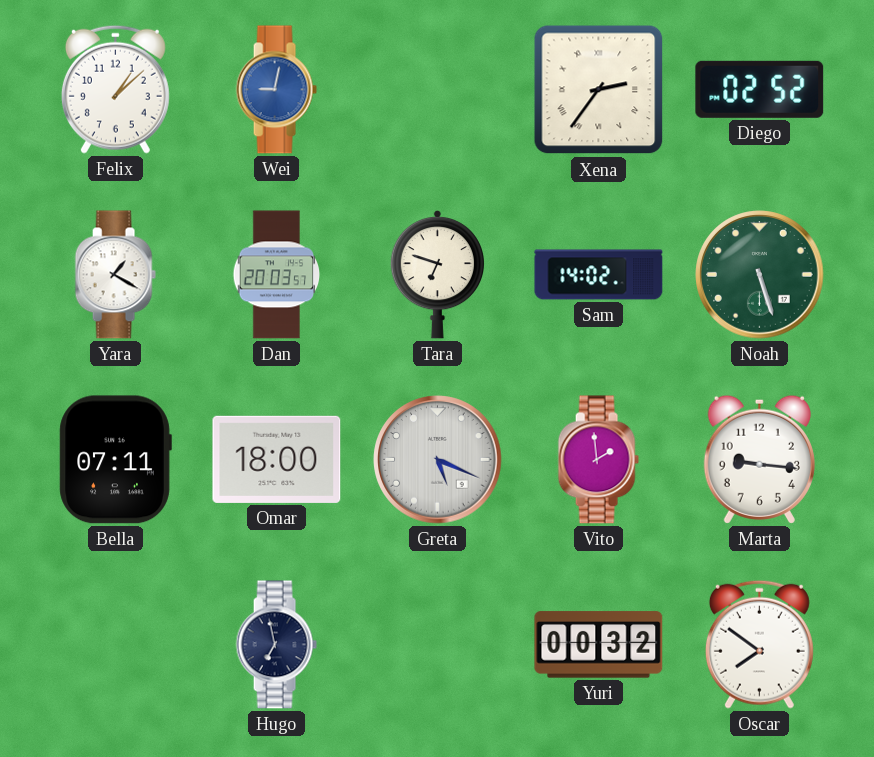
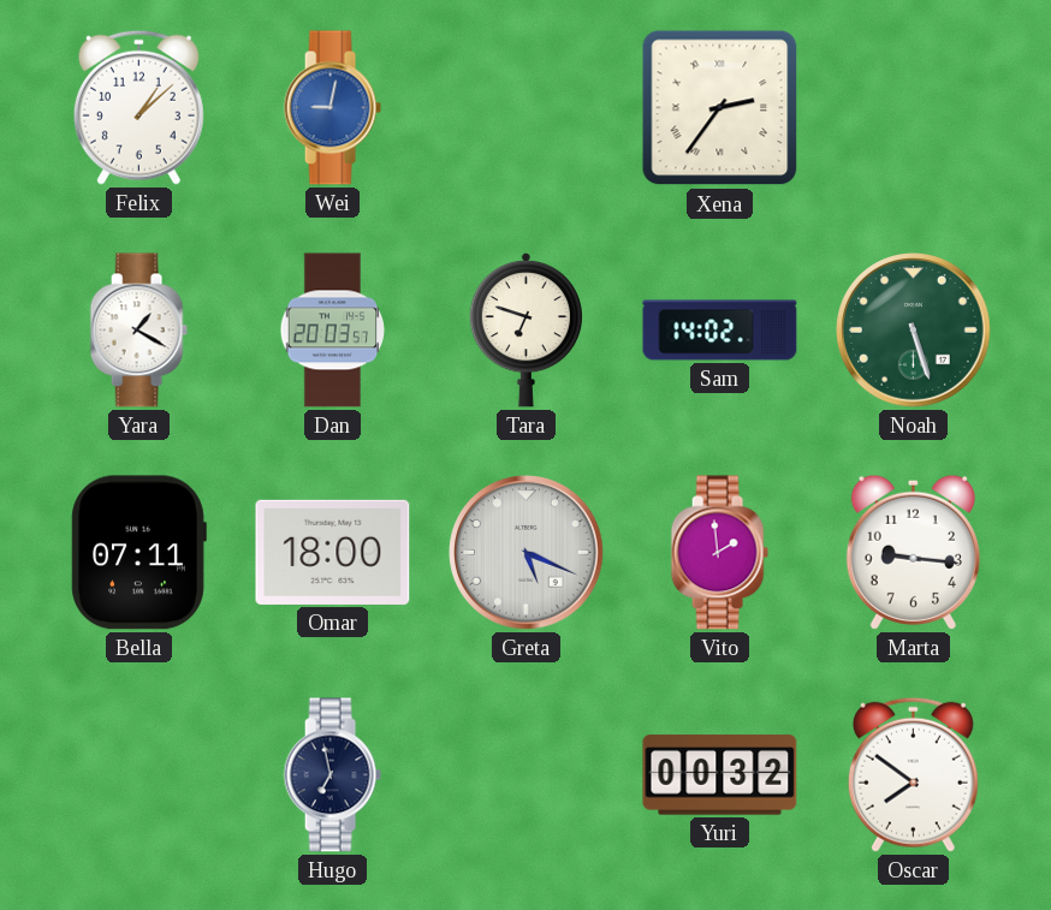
Diego: 02:52 -> none
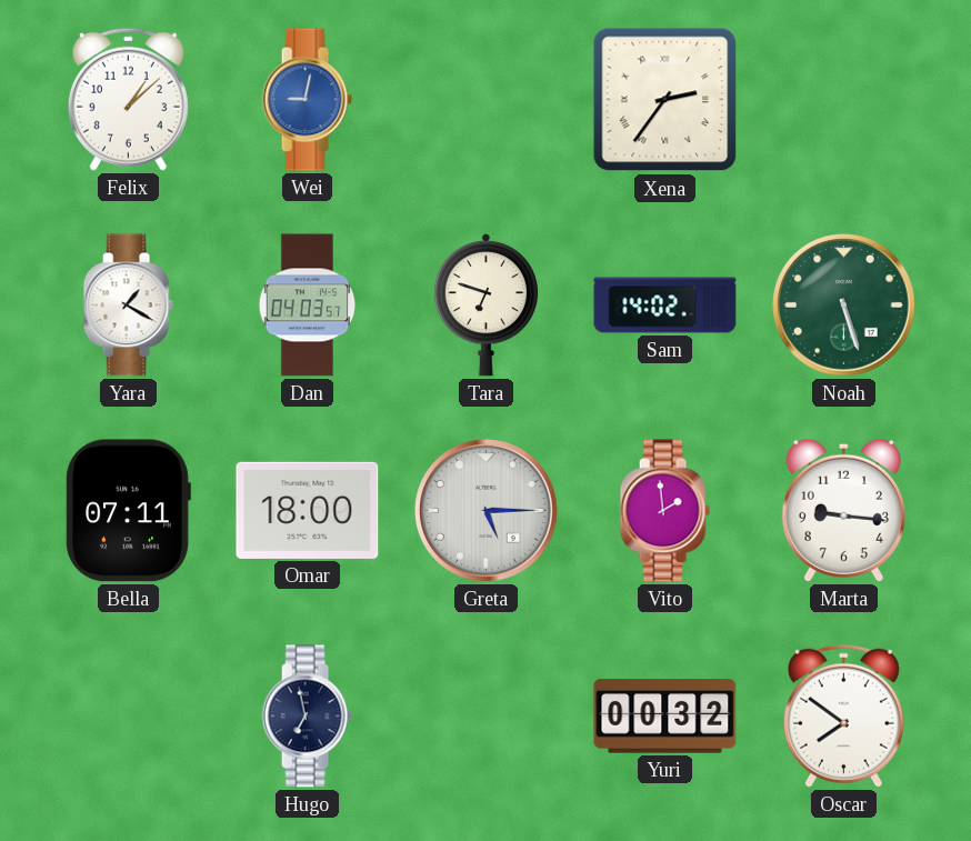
Dan: 20:03 -> 04:03
Greta: 5:19 -> 5:15
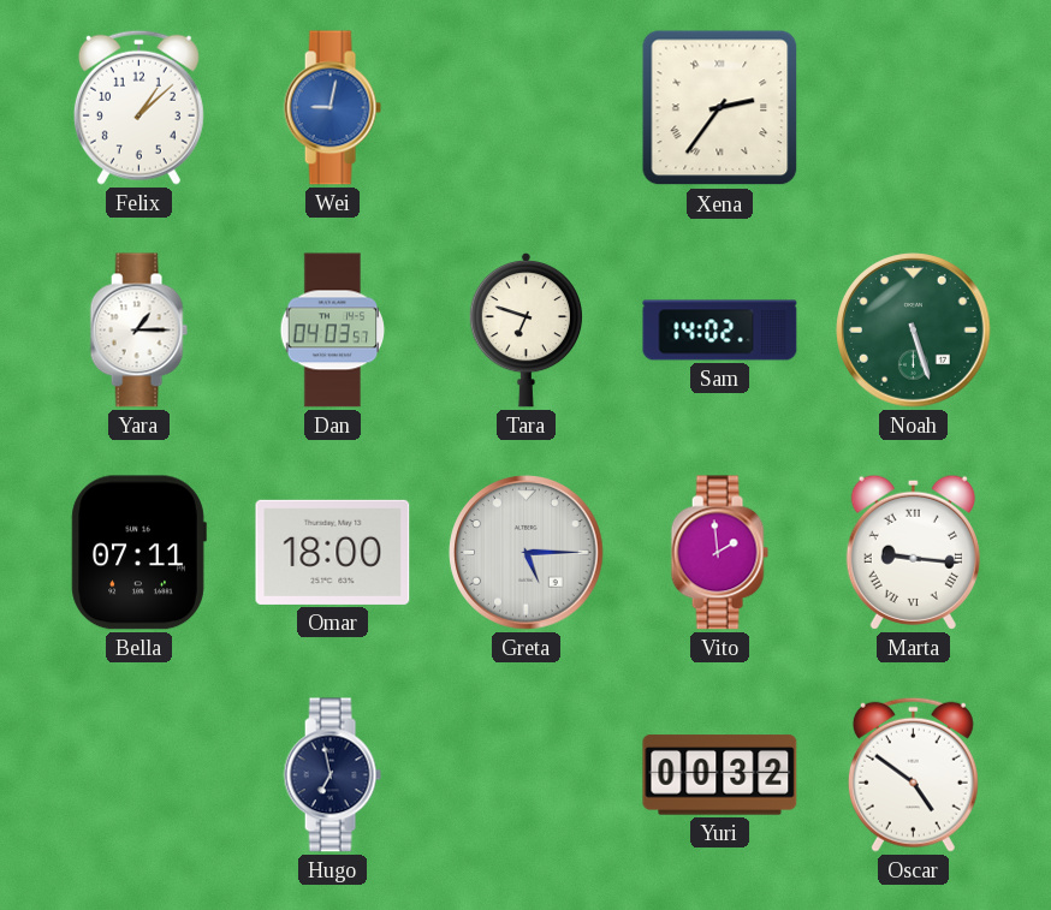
Yara: 1:20 -> 1:15
Marta numerals: Arabic -> Roman
Oscar: 7:51 -> 4:51
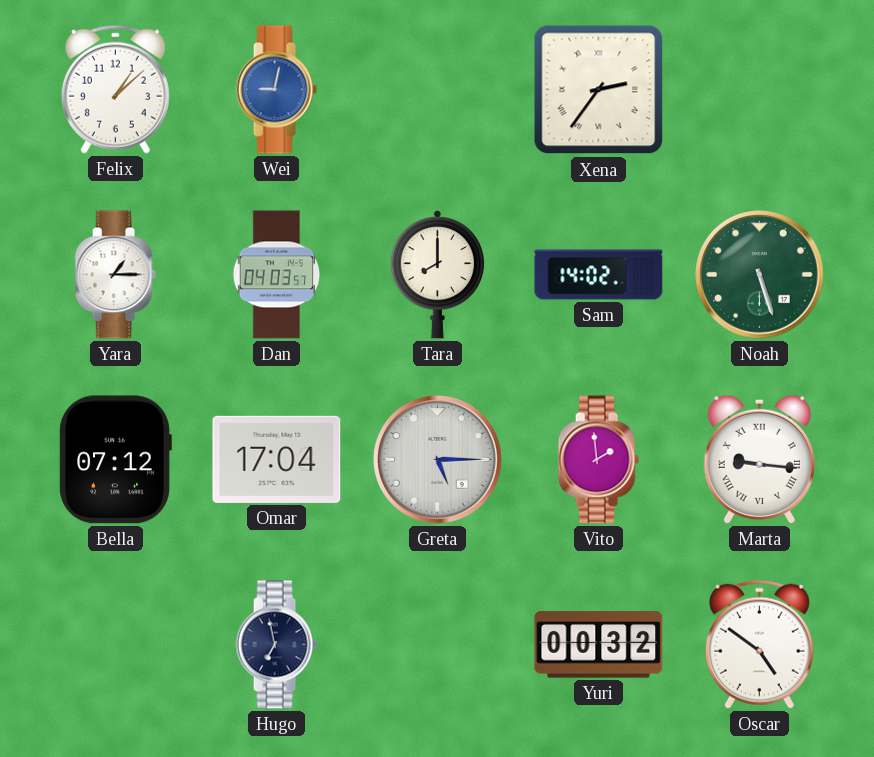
Tara: 6:48 -> 8:00
Bella: 07:11 -> 07:12
Omar: 18:00 -> 17:04
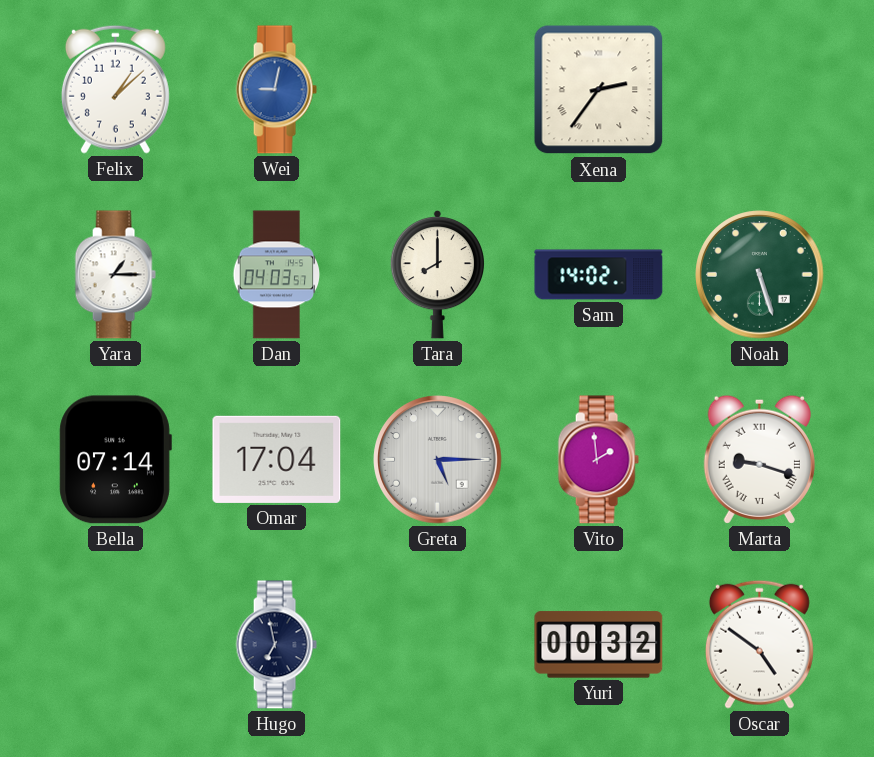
Bella: 07:12 -> 07:14
Marta: 9:16 -> 9:18
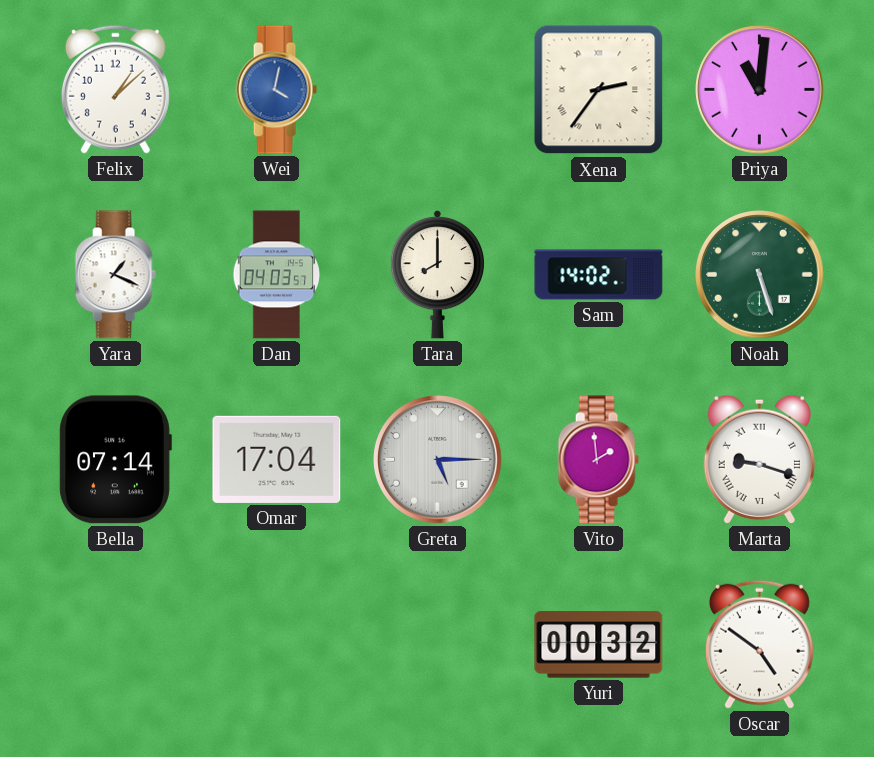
Wei: 9:02 -> 4:02
Priya: none -> 11:01
Yara: 1:15 -> 1:19
Hugo: 6:58 -> none
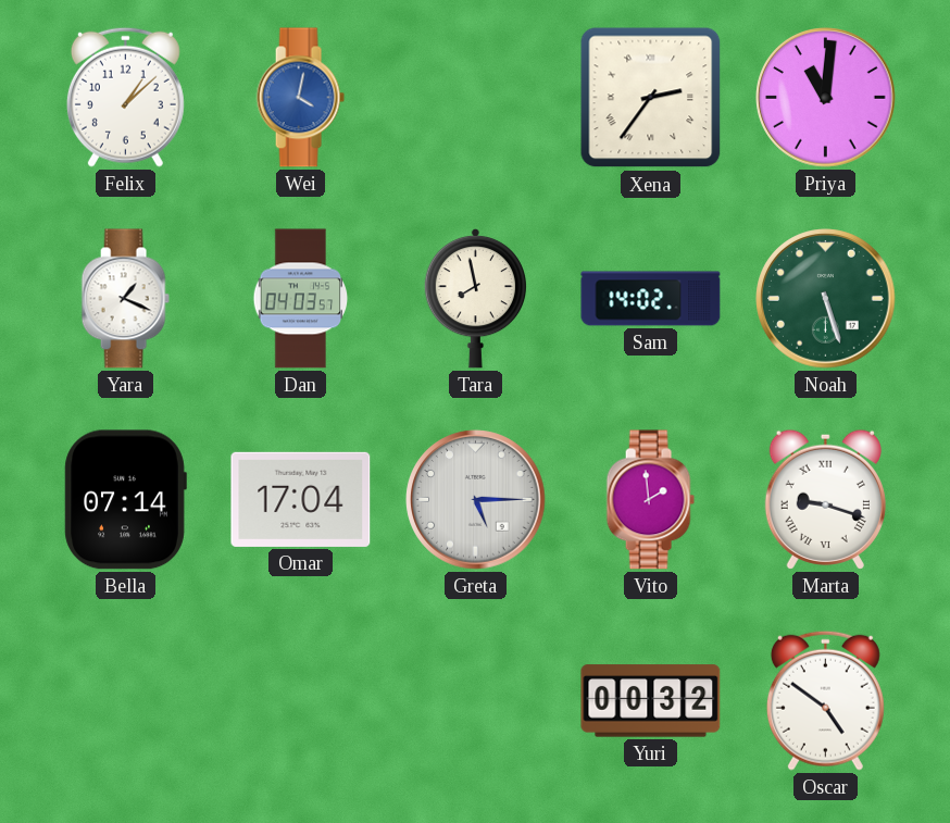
Tara: 8:00 -> 7:58
